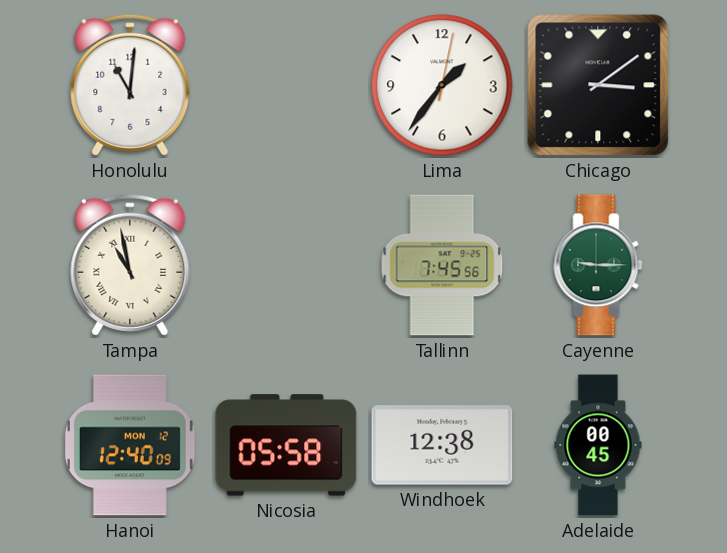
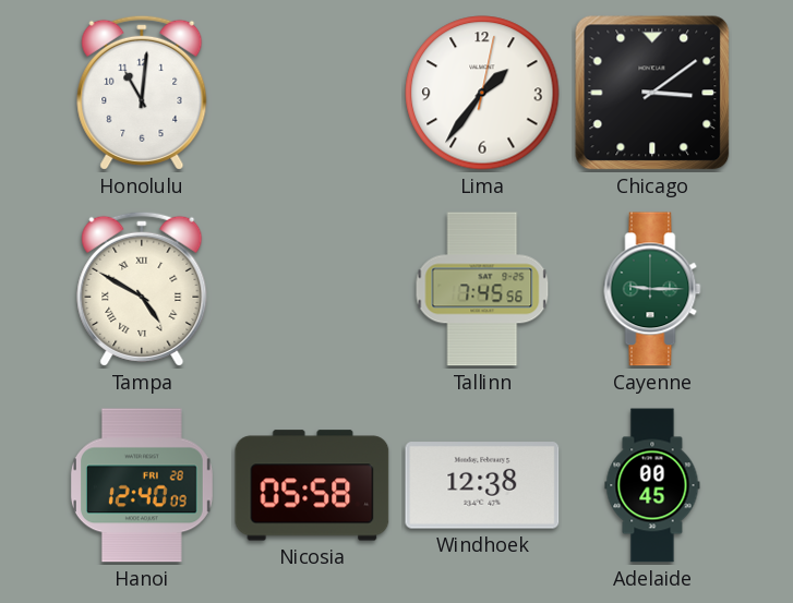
Tampa: 10:58 -> 4:50
Hanoi date: MON 12 -> FRI 28
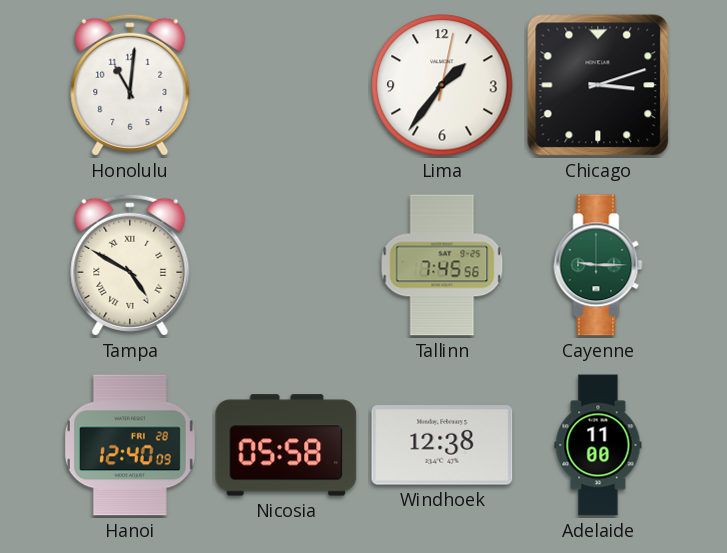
Chicago: 3:09 -> 3:12
Adelaide: 00:45 -> 11:00
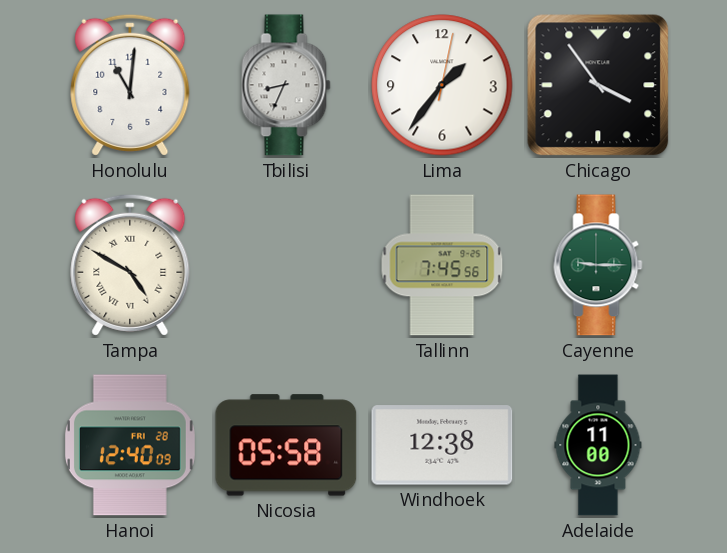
Tbilisi: none -> 8:34
Chicago: 3:12 -> 3:54
